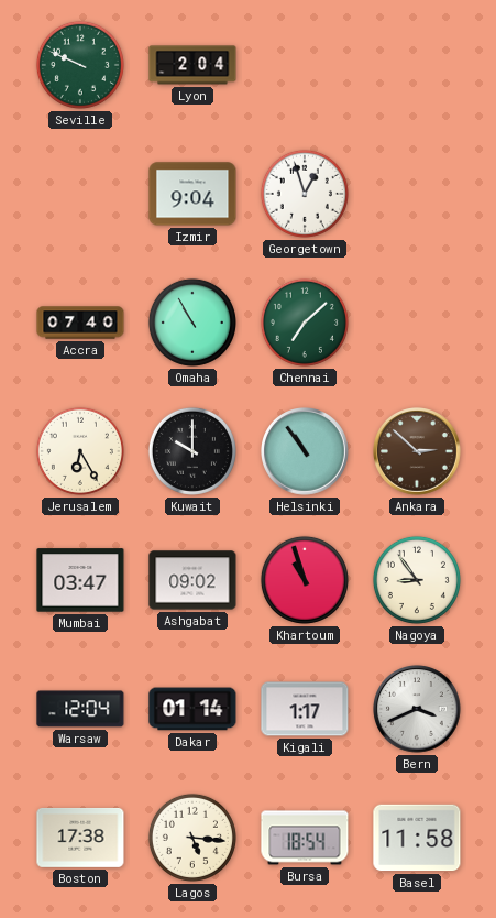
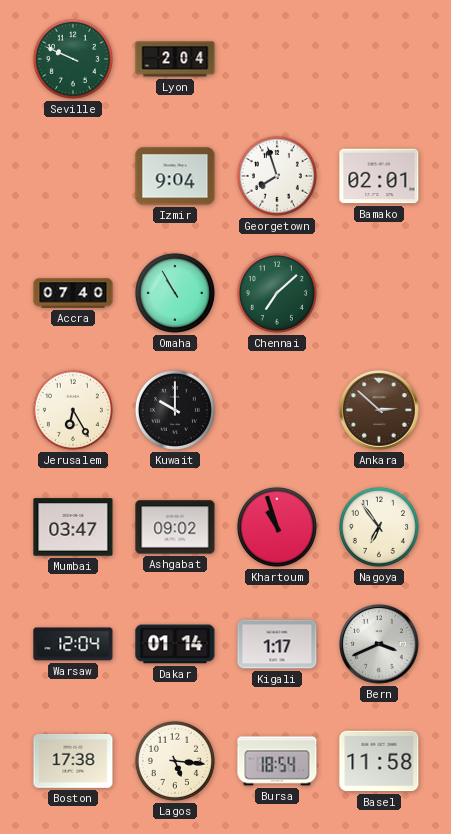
Georgetown: 12:57 -> 7:57
Bamako: none -> 02:01
Helsinki: 10:54 -> none
Nagoya: 8:54 -> 6:54
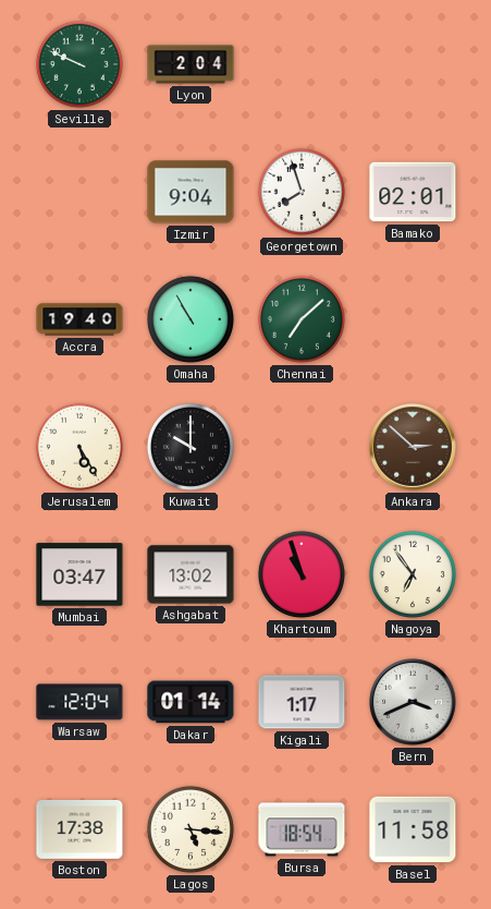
Accra: 07:40 -> 19:40
Jerusalem: 6:25 -> 5:25
Ashgabat: 09:02 -> 13:02
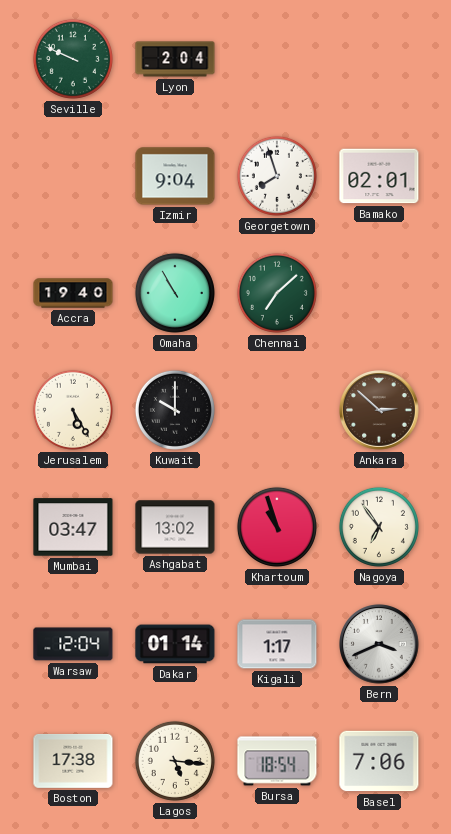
Basel: 11:58 -> 7:06
